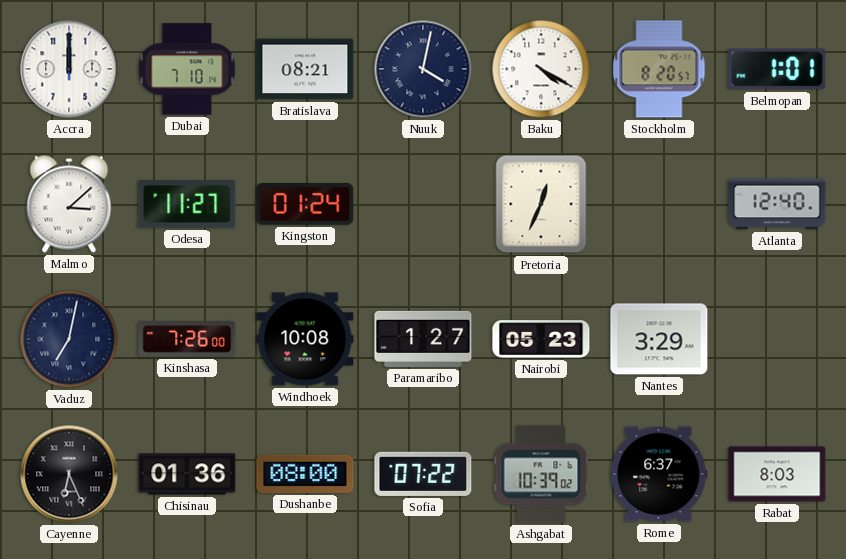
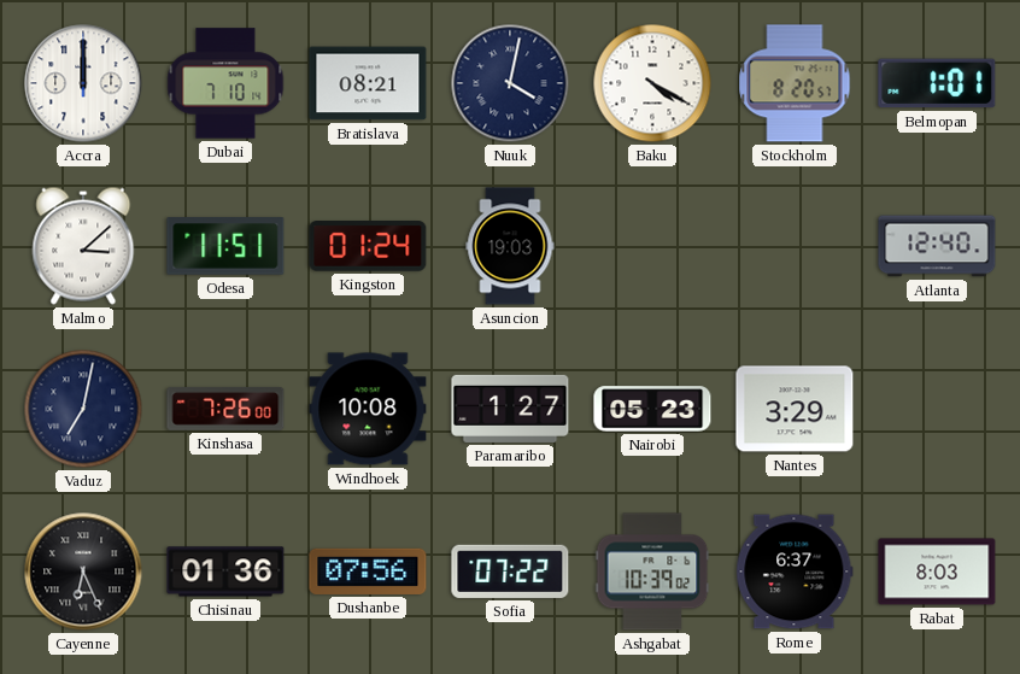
Odesa: 11:27 -> 11:51
Asuncion: none -> 19:03
Pretoria: 12:34 -> none
Dushanbe: 08:00 -> 07:56
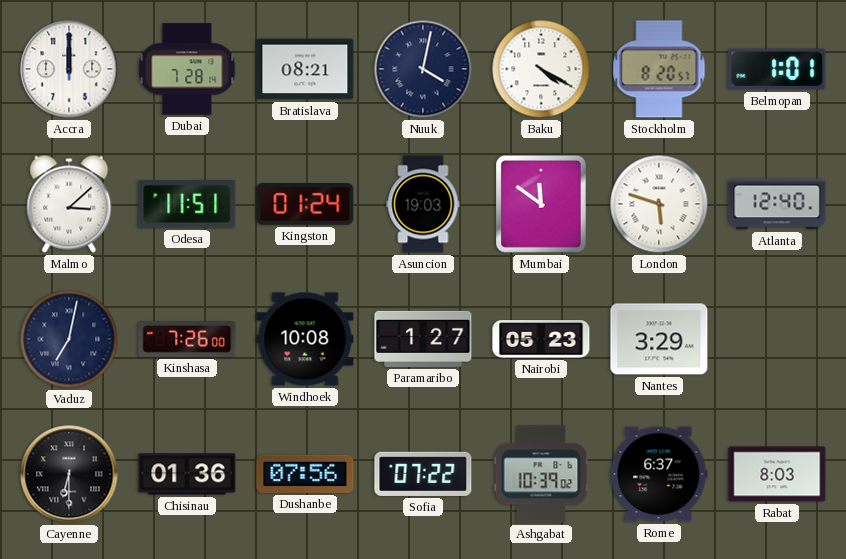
Dubai: 7:10 -> 7:28
Mumbai: none -> 11:51
London: none -> 5:48
Cayenne: 6:26 -> 6:30
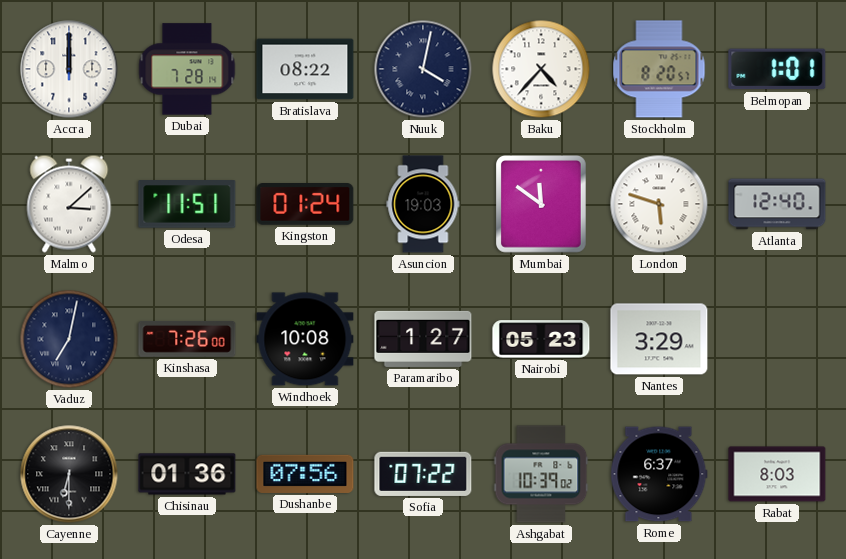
Bratislava: 08:21 -> 08:22
Baku: 4:20 -> 4:37
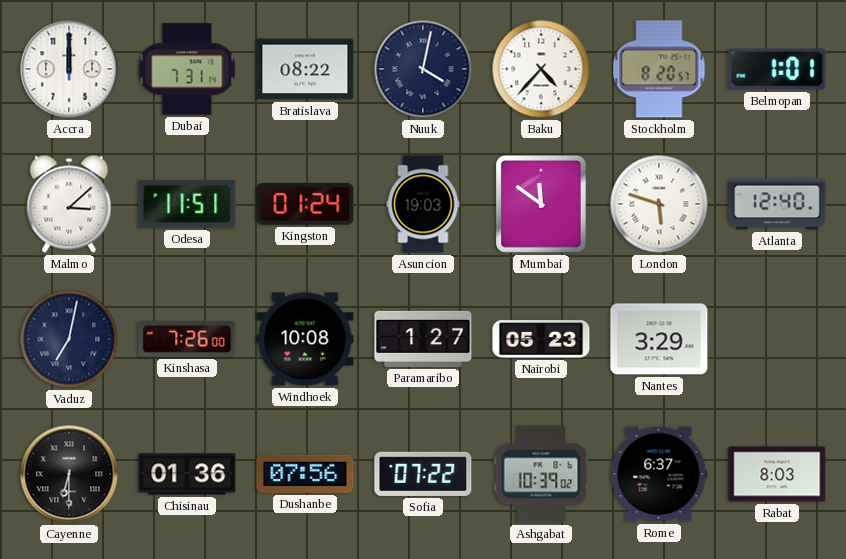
Dubai: 7:28 -> 7:31
